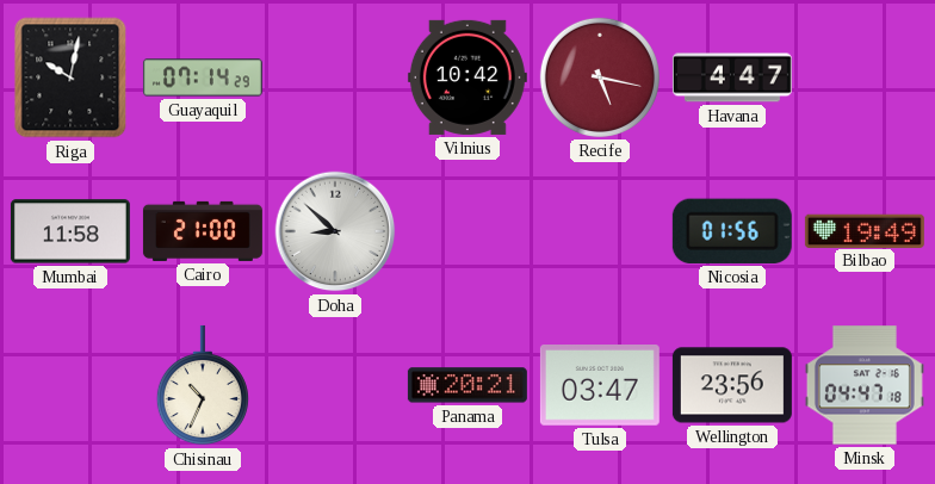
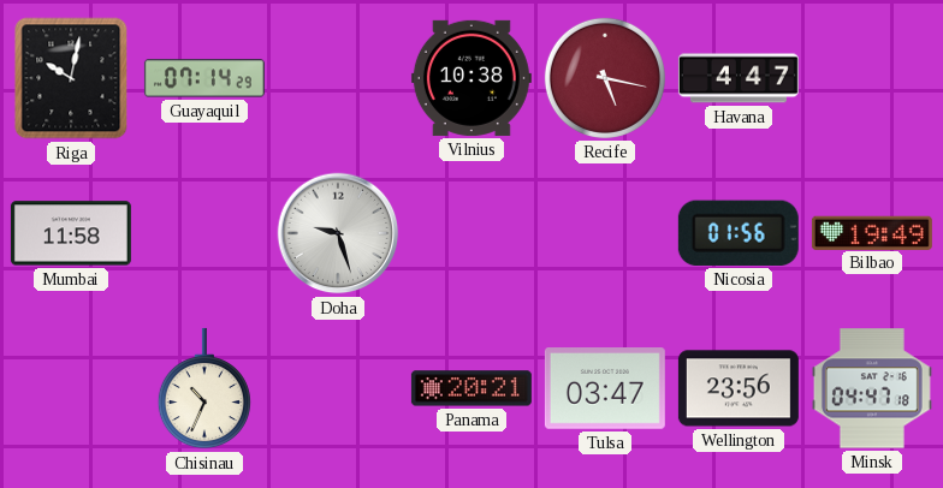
Vilnius: 10:42 -> 10:38
Cairo: 21:00 -> none
Doha: 8:52 -> 9:27
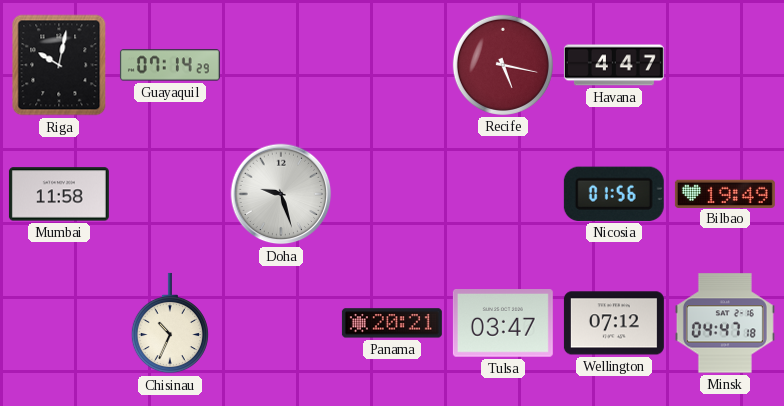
Vilnius: 10:38 -> none
Wellington: 23:56 -> 07:12
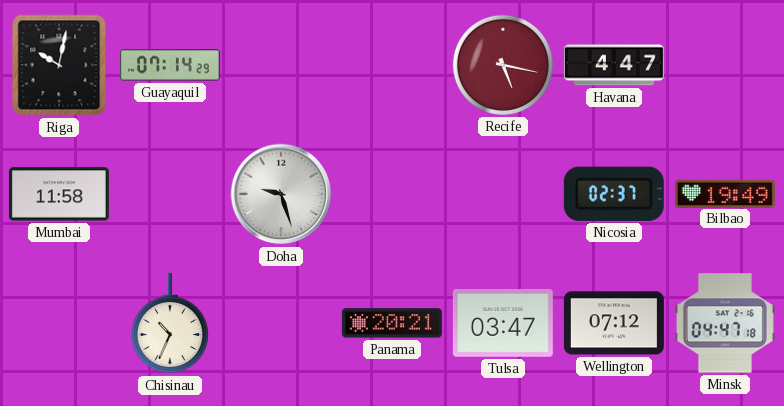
Nicosia: 01:56 -> 02:37
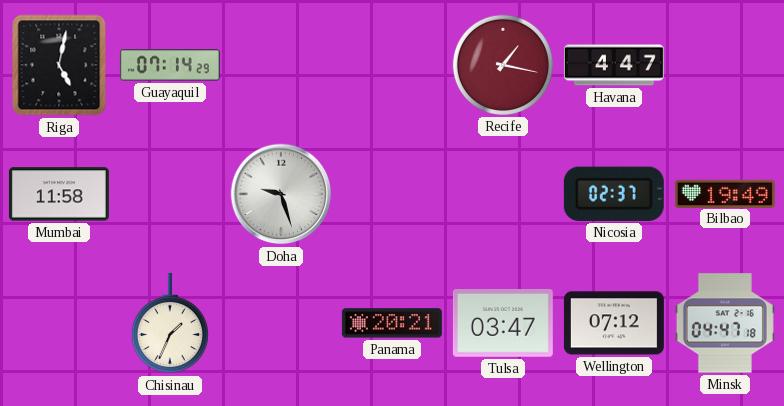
Riga: 10:02 -> 5:02
Recife: 5:17 -> 1:17
Chisinau: 10:34 -> 1:34
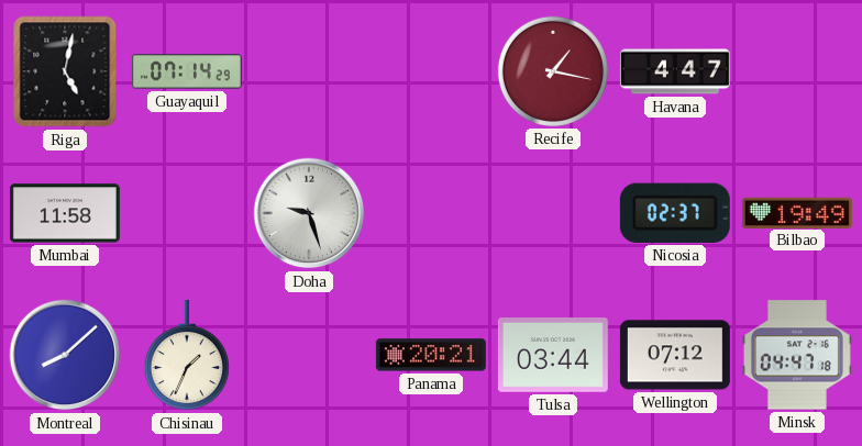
Montreal: none -> 8:08
Tulsa: 03:47 -> 03:44
